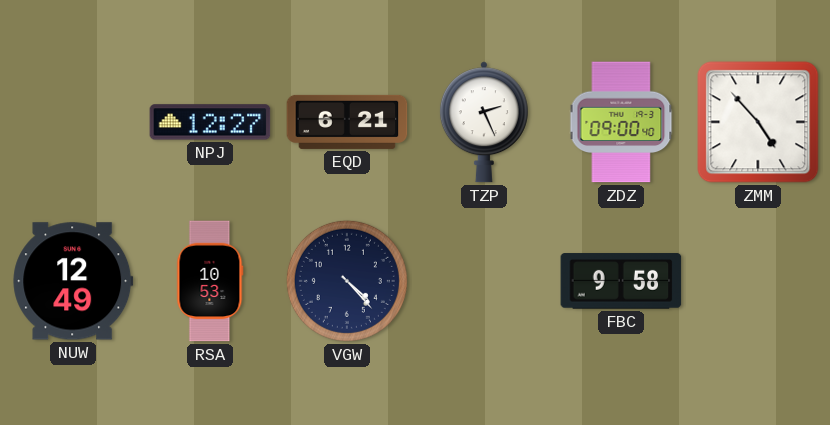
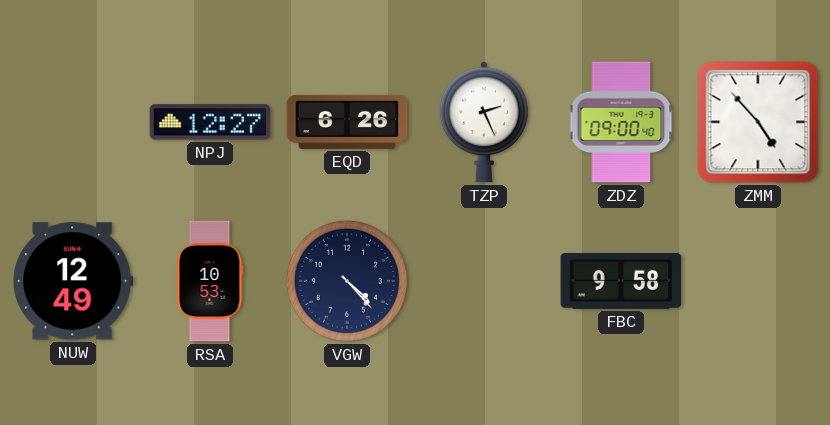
EQD: 6:21 -> 6:26
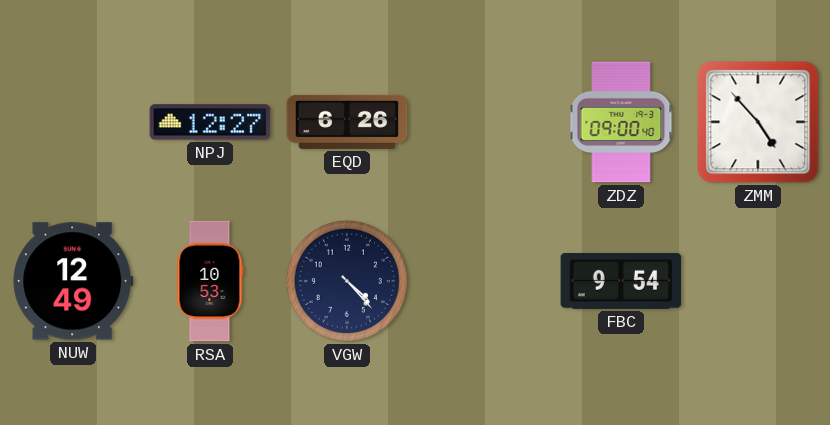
TZP: 2:26 -> none
FBC: 9:58 -> 9:54
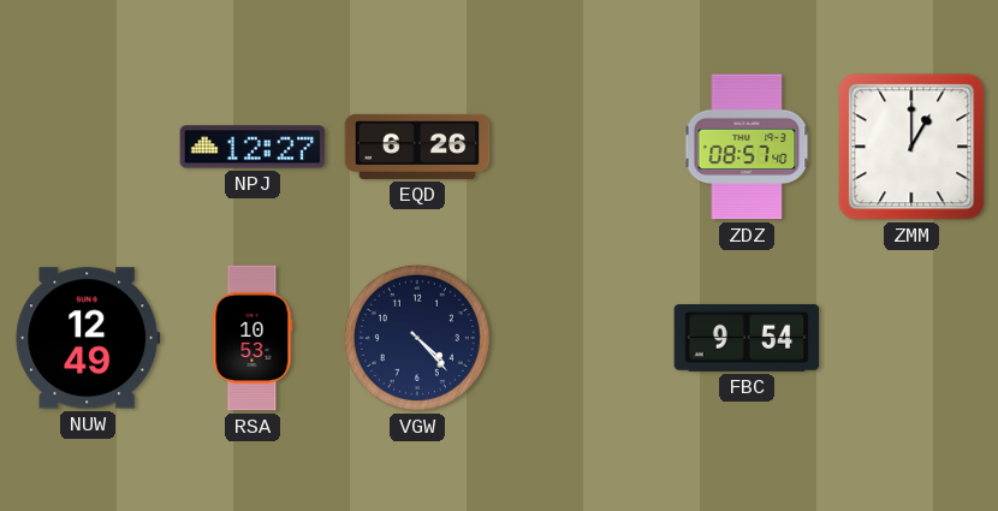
ZDZ: 09:00 -> 08:57
ZMM: 4:53 -> 1:00
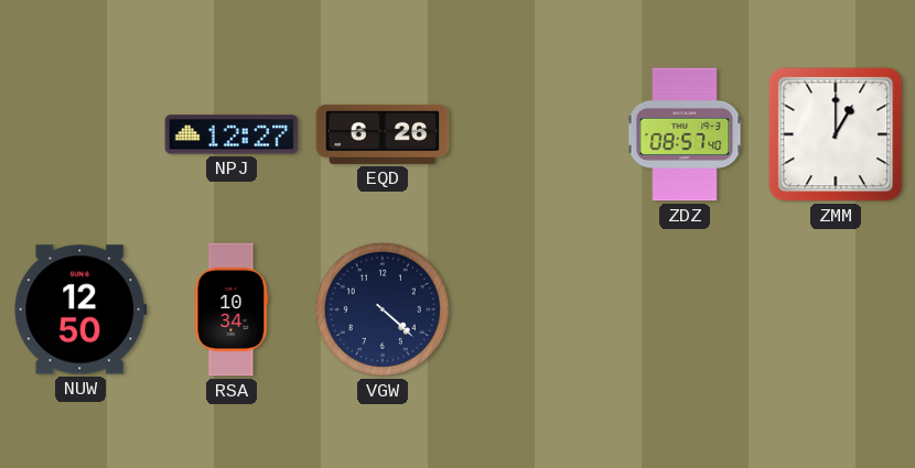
NUW: 12:49 -> 12:50
RSA: 10:53 -> 10:34
VGW: 4:23 -> 4:22
FBC: 9:54 -> none
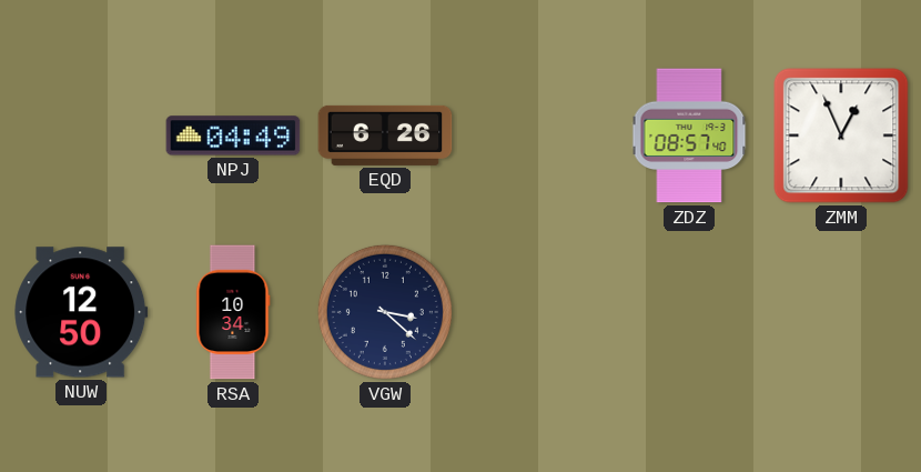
NPJ: 12:27 -> 04:49
ZMM: 1:00 -> 12:56
VGW: 4:22 -> 3:22
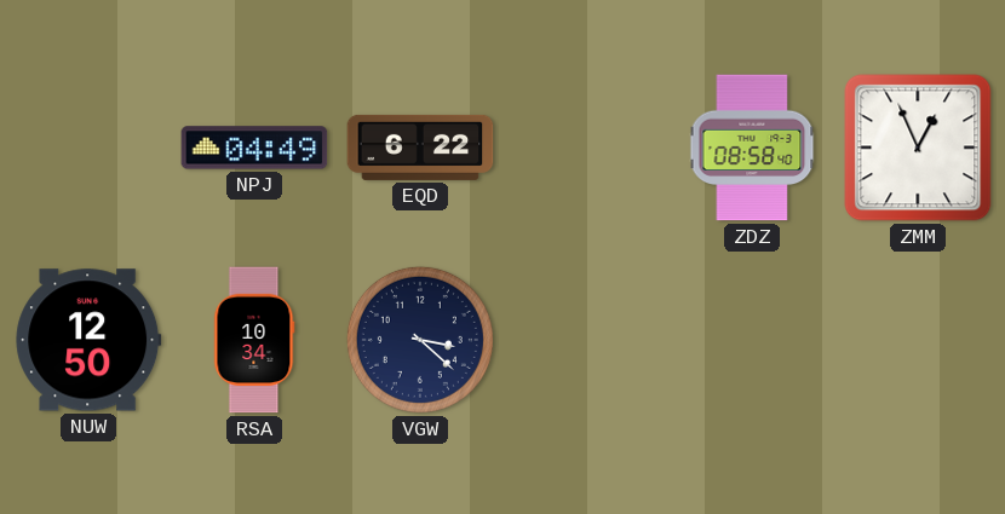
EQD: 6:26 -> 6:22
ZDZ: 08:57 -> 08:58
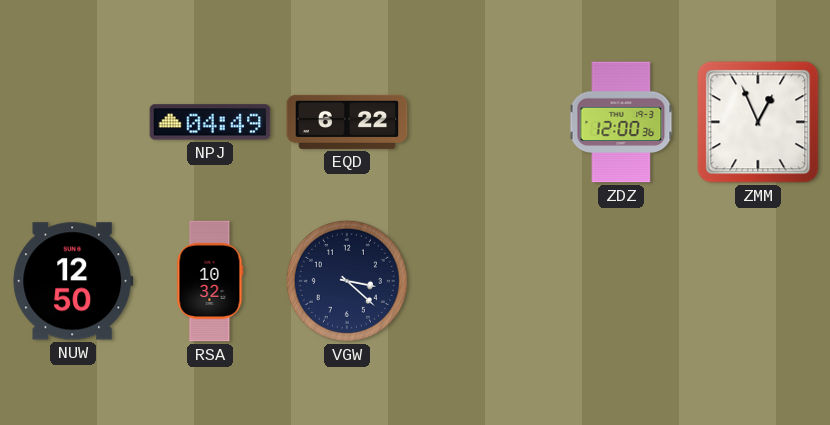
ZDZ: 08:58 -> 12:00
RSA: 10:34 -> 10:32
